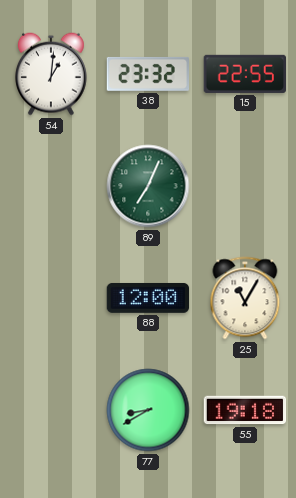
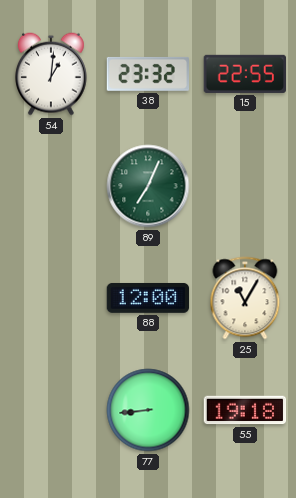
77: 8:40 -> 8:44
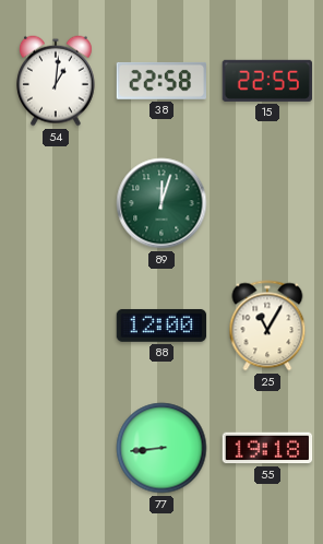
38: 23:32 -> 22:58
89: 7:04 -> 12:03
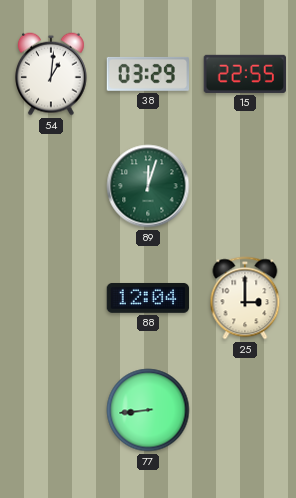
38: 22:58 -> 03:29
88: 12:00 -> 12:04
25: 11:05 -> 3:00
55: 19:18 -> none
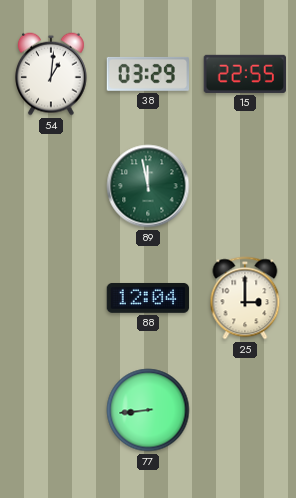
89: 12:03 -> 11:58
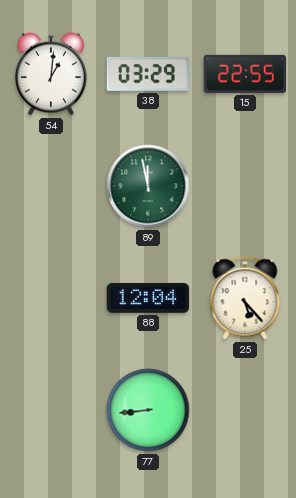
25: 3:00 -> 5:23
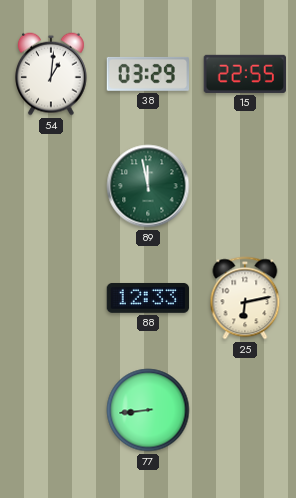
88: 12:04 -> 12:33
25: 5:23 -> 6:13
